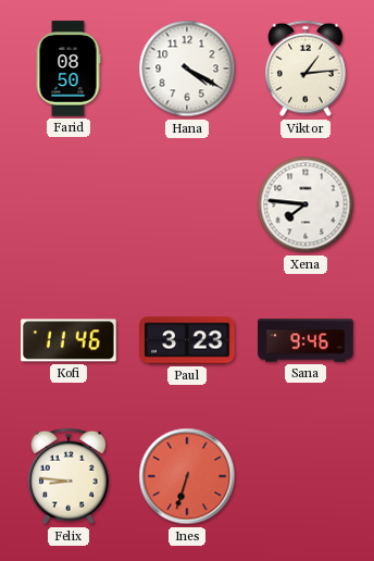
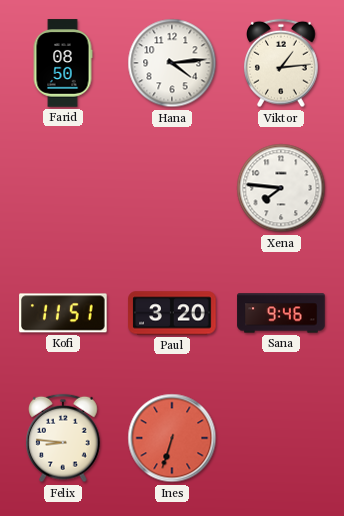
Hana: 4:20 -> 4:14
Kofi: 11:46 -> 11:51
Paul: 3:23 -> 3:20
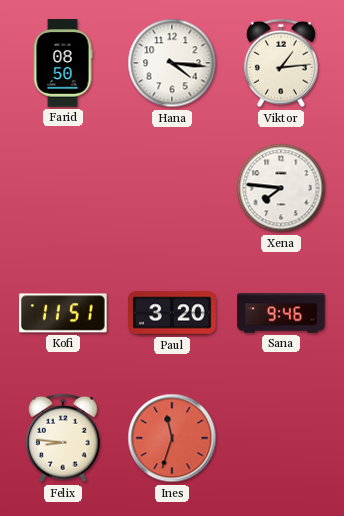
Hana: 4:14 -> 4:16
Ines: 6:33 -> 11:33
